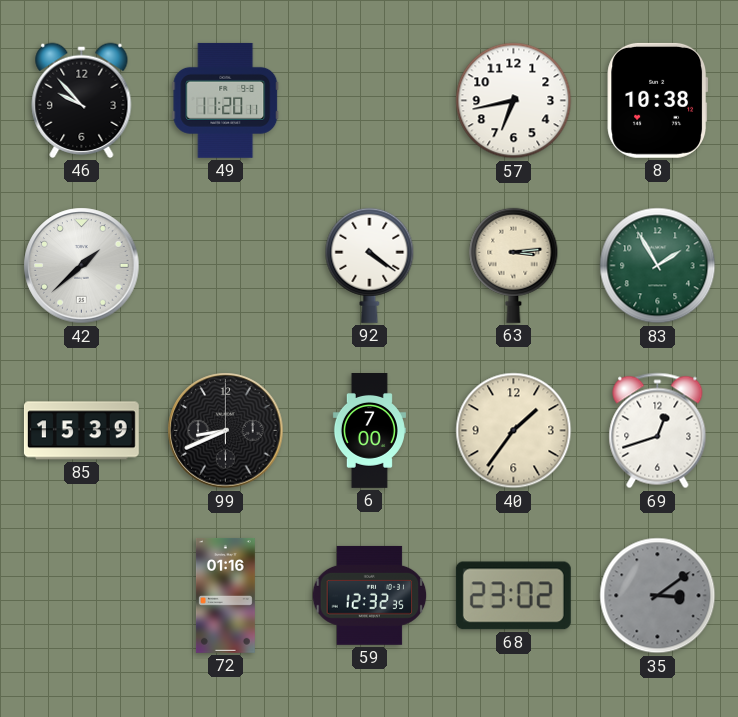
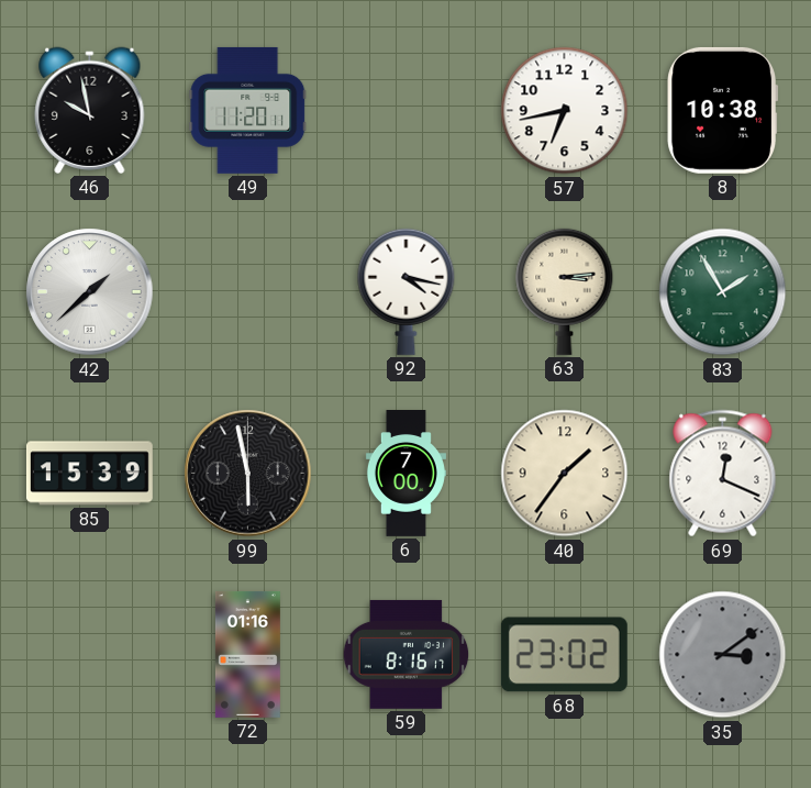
46: 9:53 -> 9:58
92: 4:21 -> 4:17
99: 8:41 -> 5:58
69: 12:42 -> 12:19
59: 12:32 -> 8:16
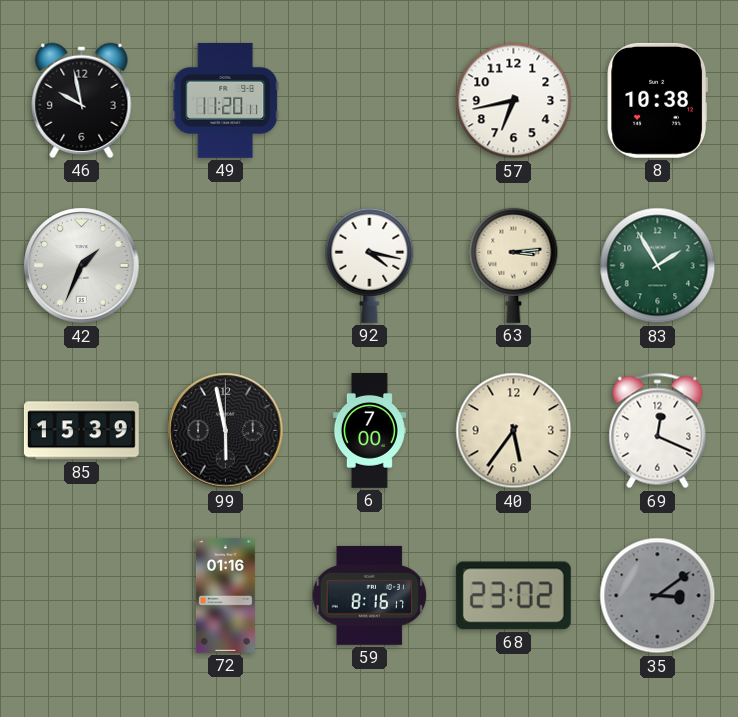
42: 1:38 -> 1:34
40: 1:36 -> 5:36
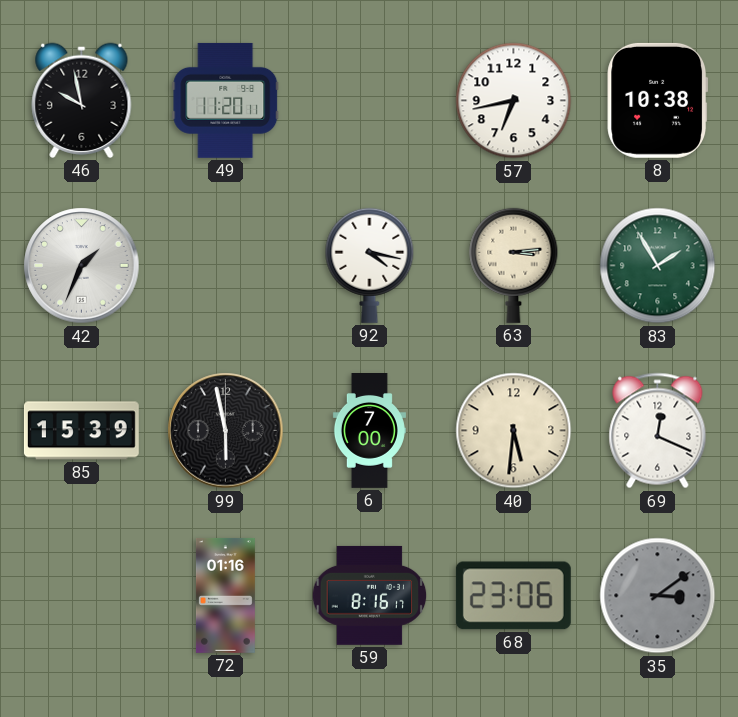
40: 5:36 -> 5:31
68: 23:02 -> 23:06
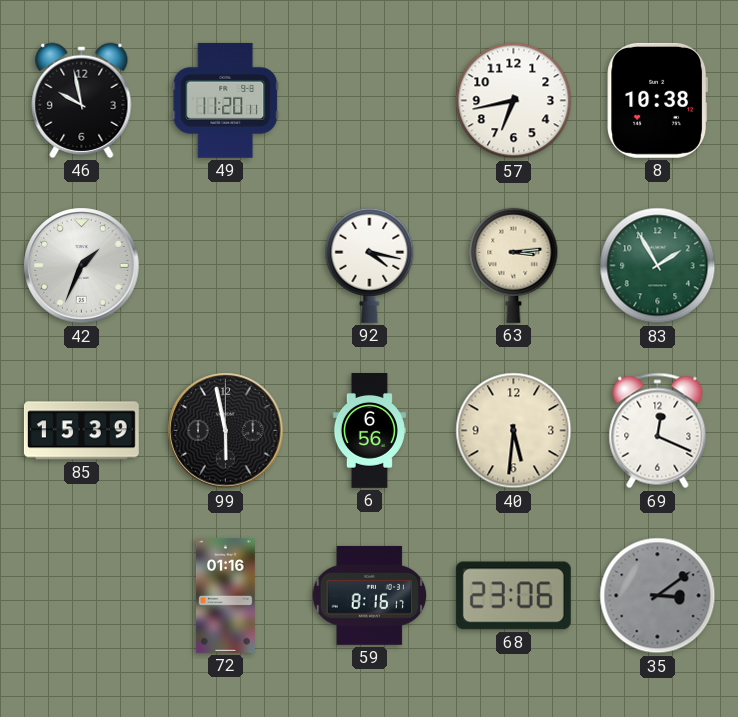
6: 7:00 -> 6:56
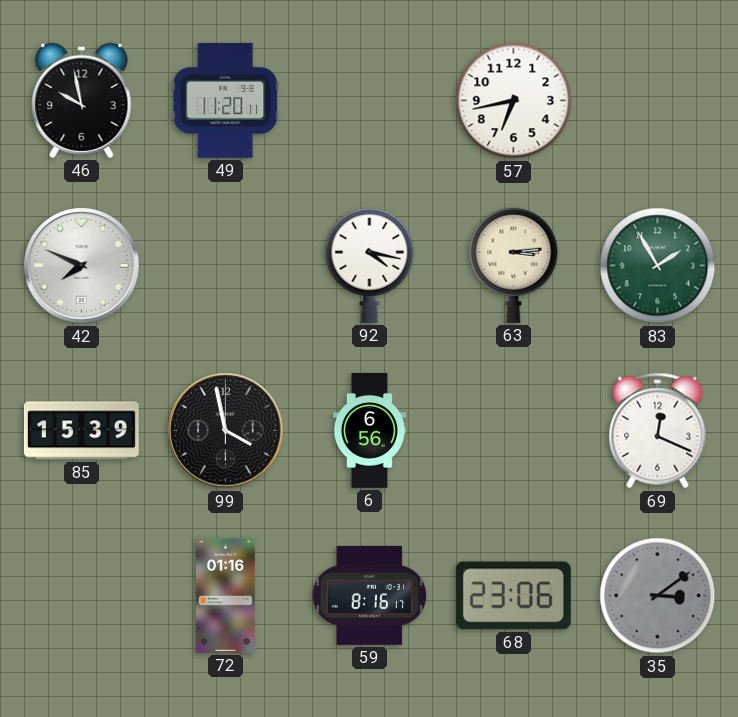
8: 10:38 -> none
42: 1:34 -> 7:49
99: 5:58 -> 3:58
40: 5:31 -> none
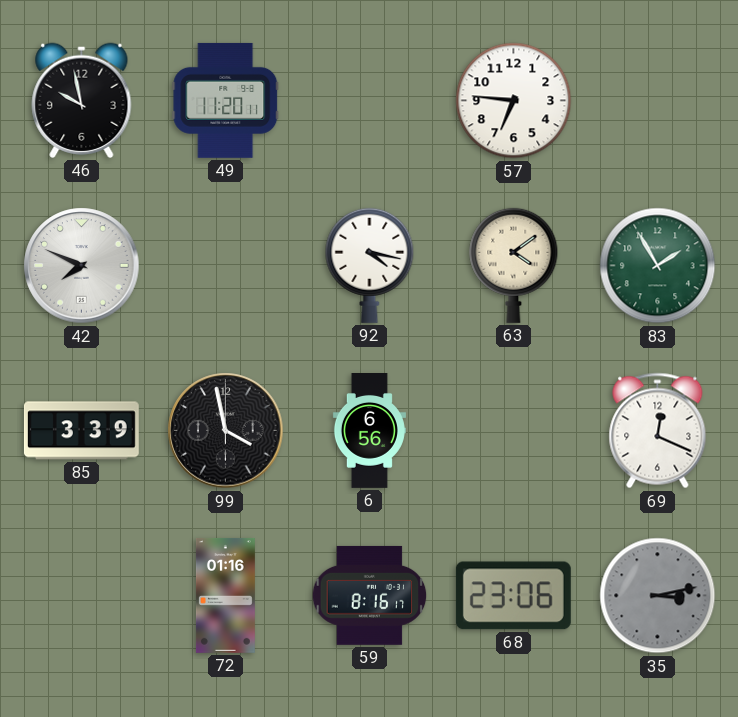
57: 6:43 -> 6:46
63: 3:14 -> 4:09
85: 15:39 -> 3:39
35: 3:09 -> 3:13
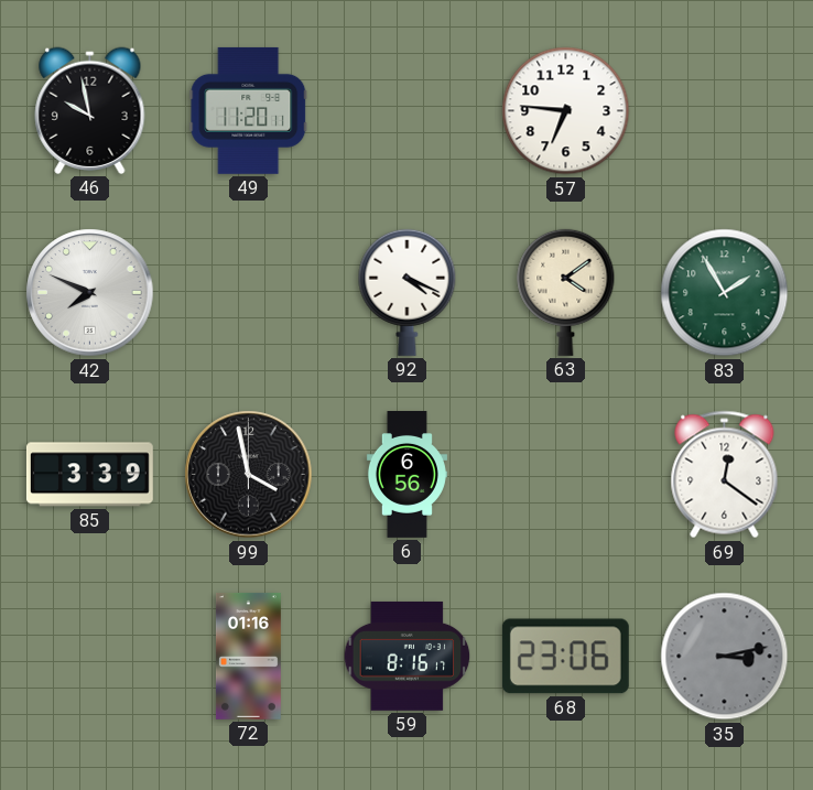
92: 4:17 -> 4:19
69: 12:19 -> 12:21
